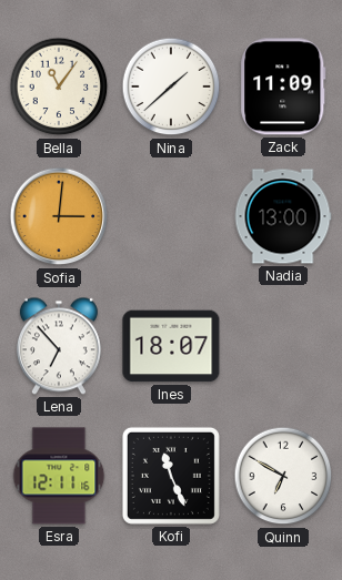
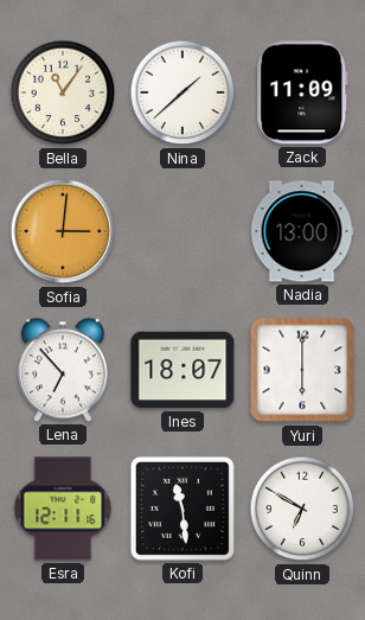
Yuri: none -> 6:00
Kofi: 11:26 -> 11:29
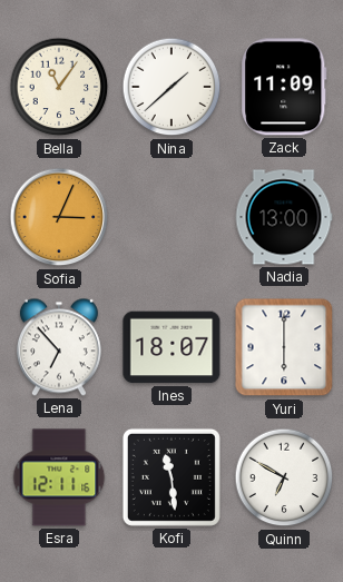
Sofia: 3:01 -> 3:04
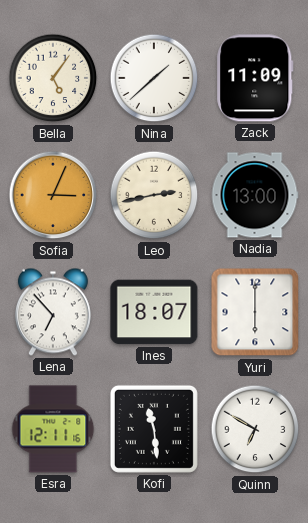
Bella: 11:06 -> 5:06
Leo: none -> 2:43
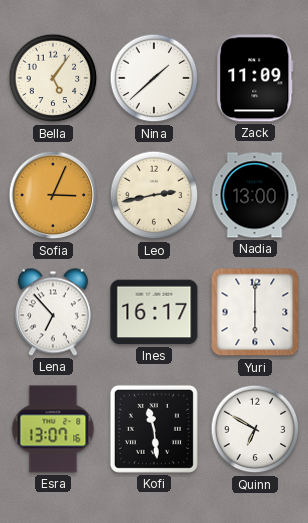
Ines: 18:07 -> 16:17
Esra: 12:11 -> 13:07
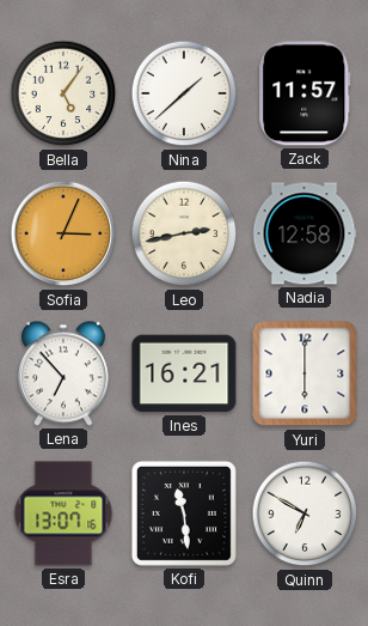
Zack: 11:09 -> 11:57
Nadia: 13:00 -> 12:58
Ines: 16:17 -> 16:21
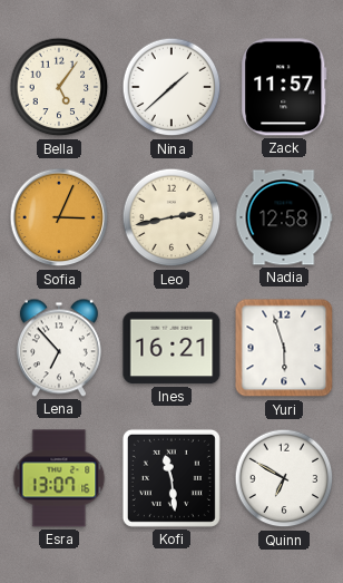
Yuri: 6:00 -> 5:57
